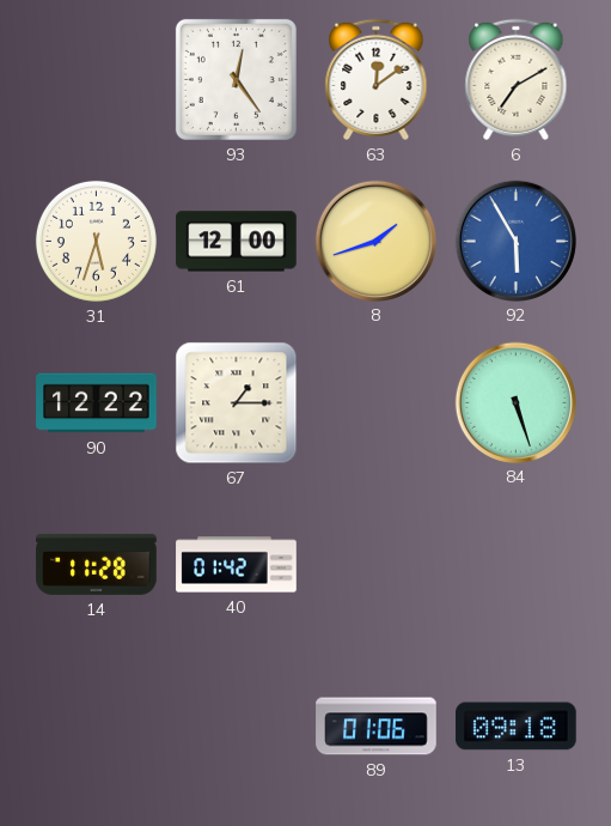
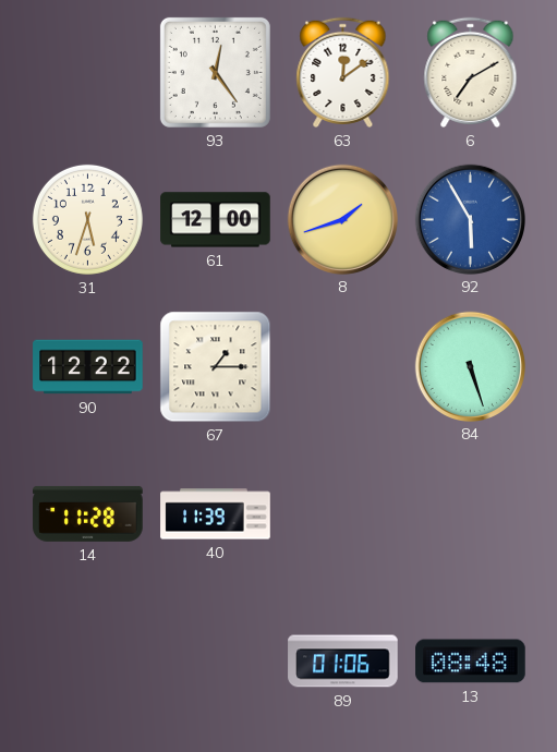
40: 01:42 -> 11:39
13: 09:18 -> 08:48
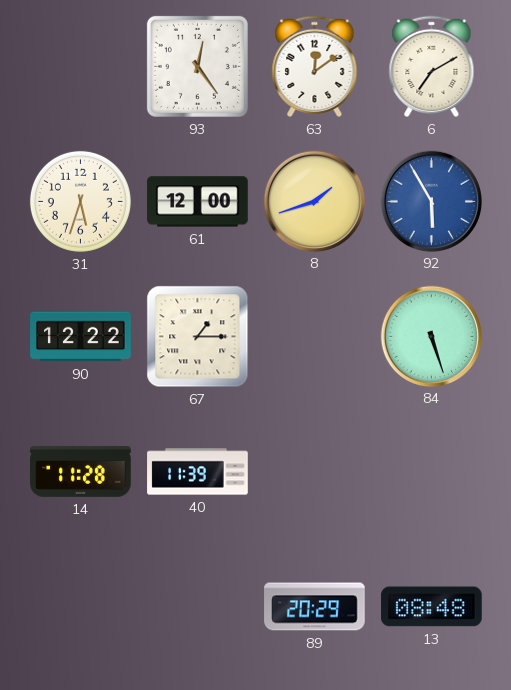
89: 01:06 -> 20:29
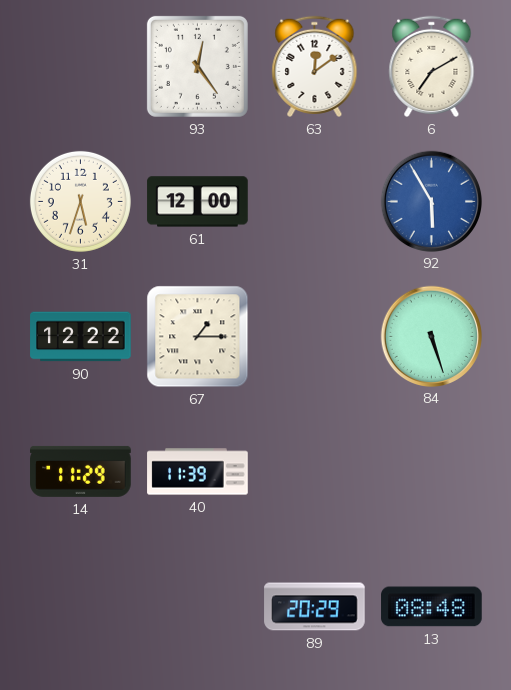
8: 1:42 -> none
14: 11:28 -> 11:29
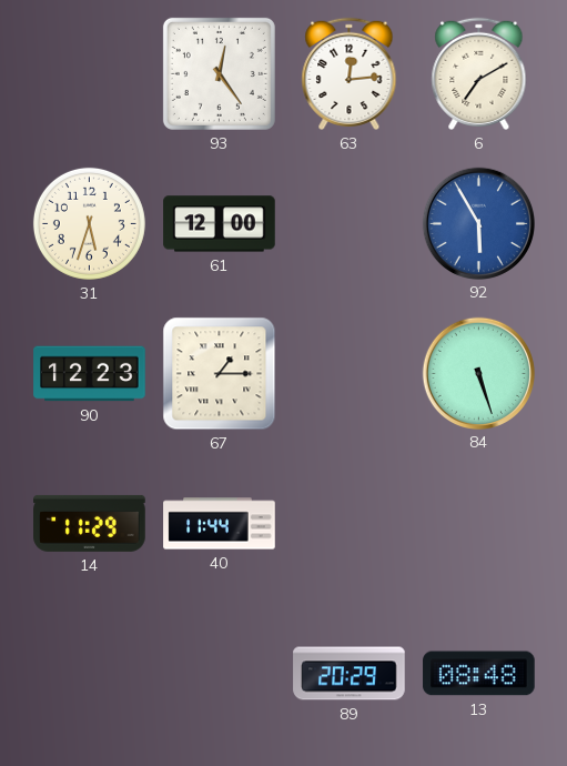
63: 12:09 -> 12:14
90: 12:22 -> 12:23
40: 11:39 -> 11:44
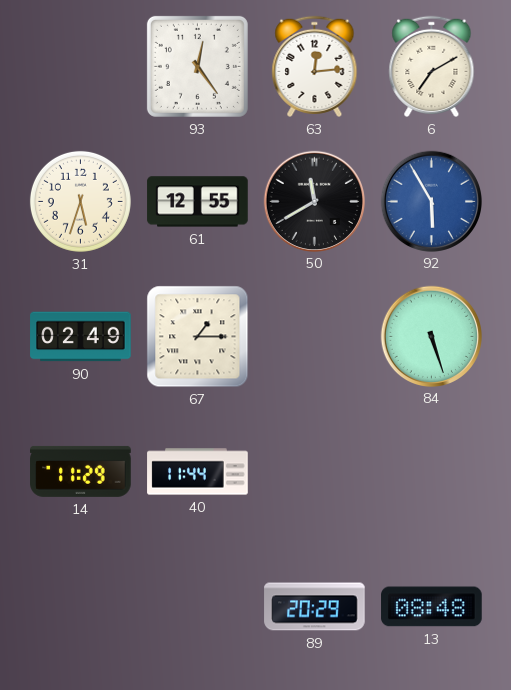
61: 12:00 -> 12:55
50: none -> 11:40
90: 12:23 -> 02:49
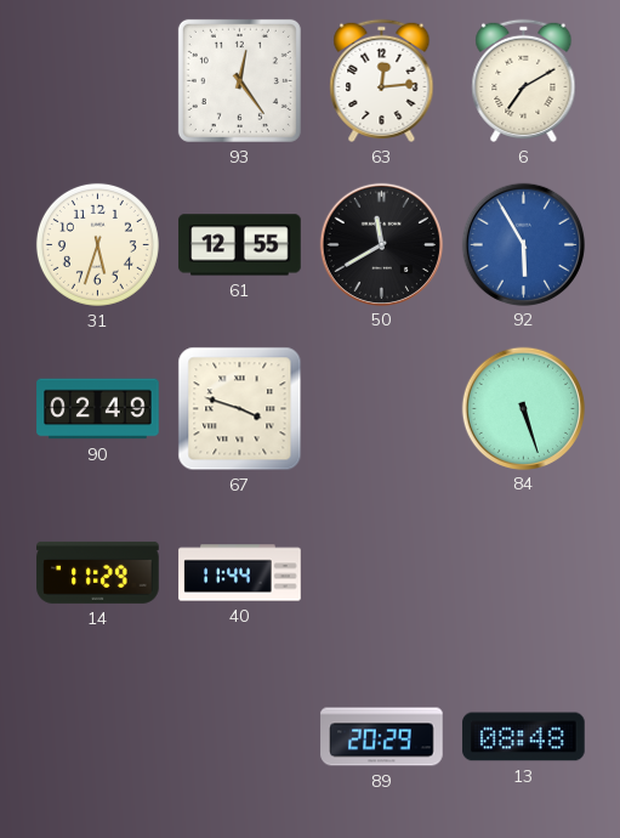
67: 1:15 -> 3:48
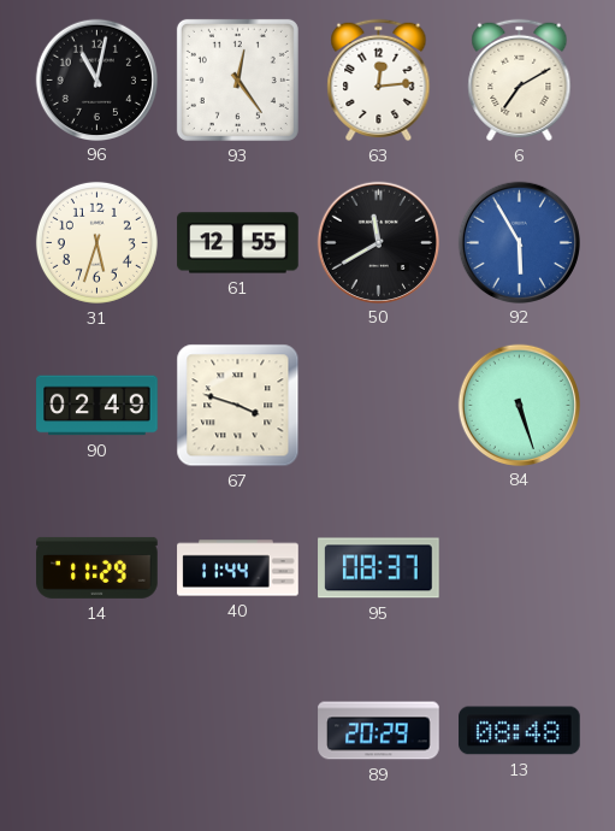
96: none -> 11:02
95: none -> 08:37
